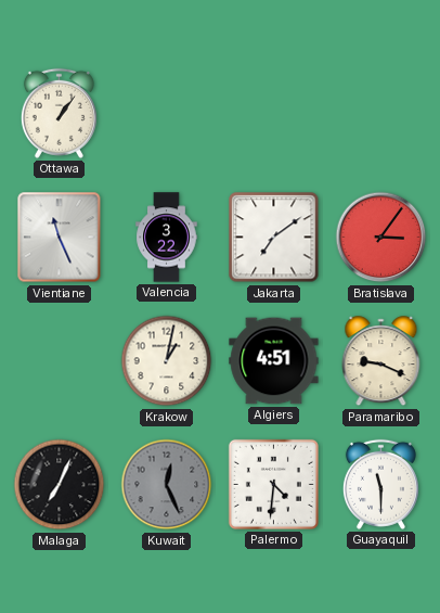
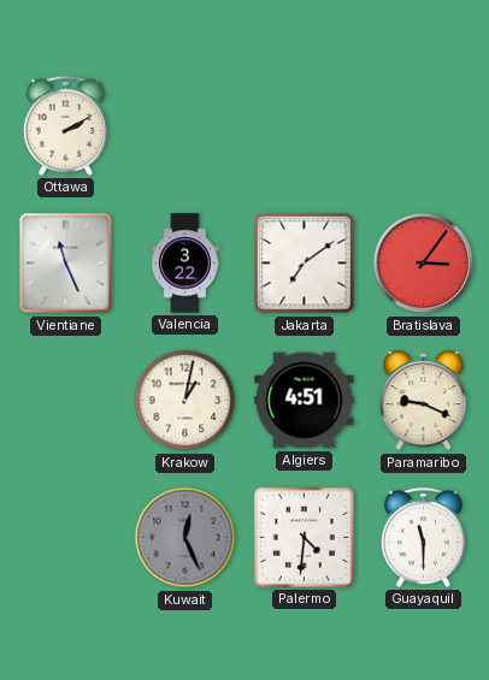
Ottawa: 1:06 -> 2:10
Malaga: 7:04 -> none
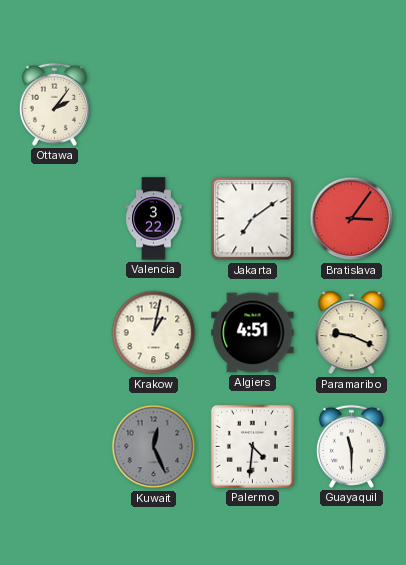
Ottawa: 2:10 -> 2:06
Vientiane: 11:26 -> none
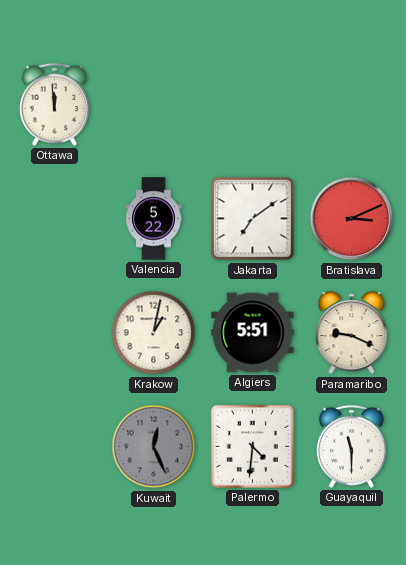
Ottawa: 2:06 -> 11:59
Valencia: 3:22 -> 5:22
Bratislava: 3:06 -> 3:11
Algiers: 4:51 -> 5:51
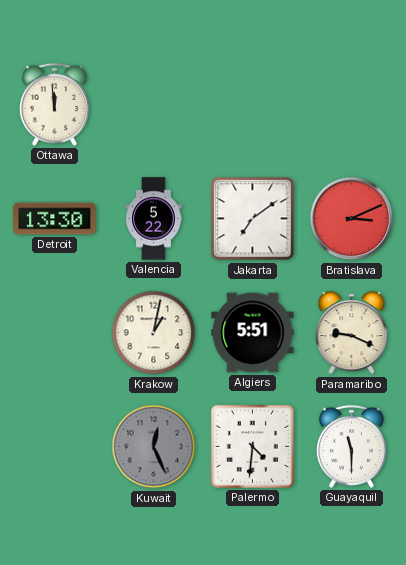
Detroit: none -> 13:30
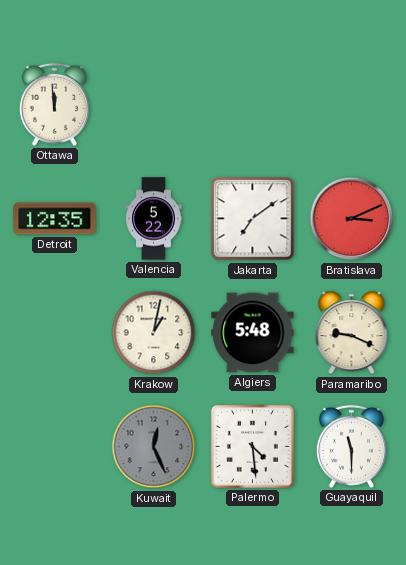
Detroit: 13:30 -> 12:35
Algiers: 5:51 -> 5:48
Palermo: 4:31 -> 4:29
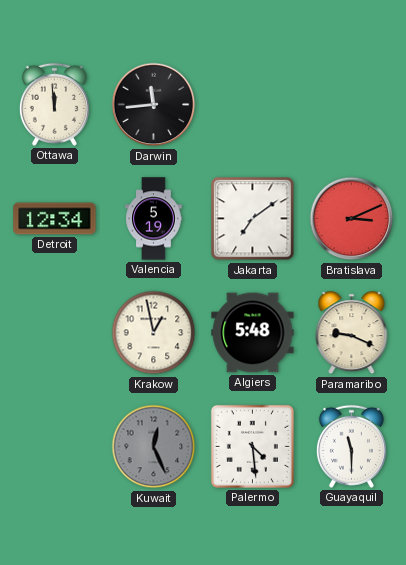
Darwin: none -> 11:44
Detroit: 12:35 -> 12:34
Valencia: 5:22 -> 5:19
Krakow: 1:02 -> 12:58
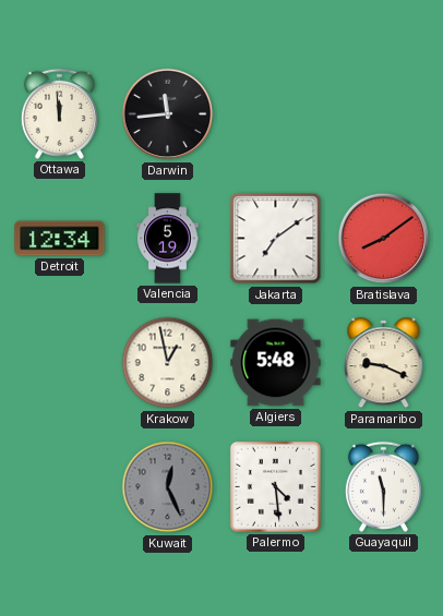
Bratislava: 3:11 -> 8:09
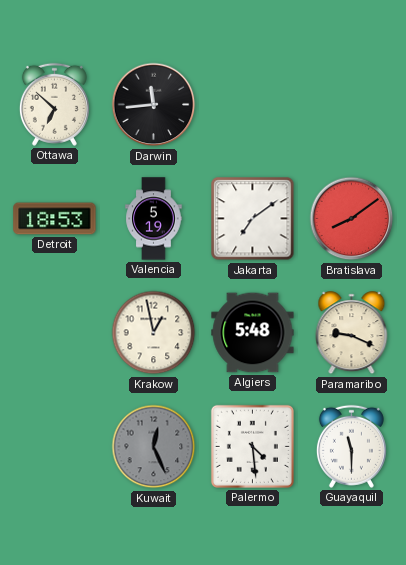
Ottawa: 11:59 -> 6:52
Detroit: 12:34 -> 18:53
